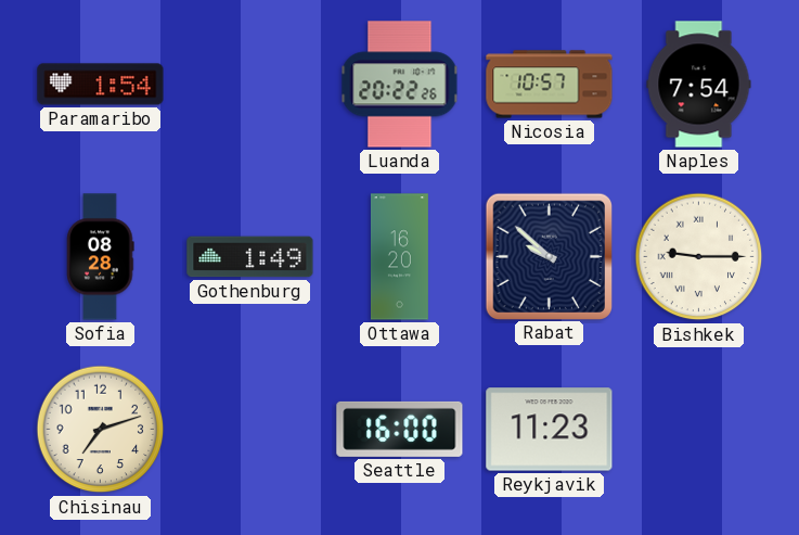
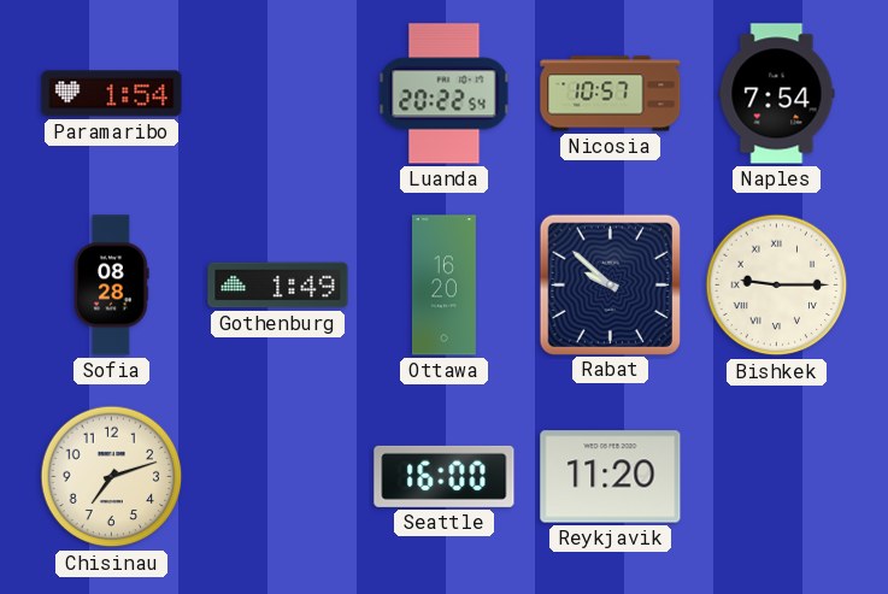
Luanda: 20:22:26 -> 20:22:54
Reykjavik: 11:23 -> 11:20
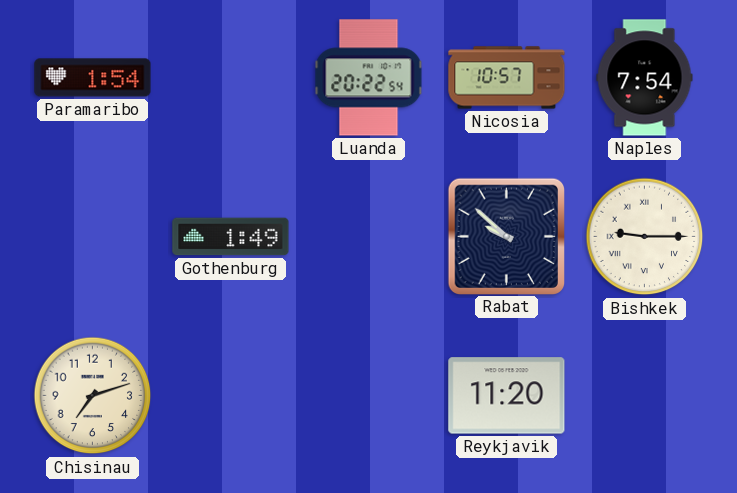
Sofia: 08:28 -> none
Ottawa: 16:20 -> none
Seattle: 16:00 -> none
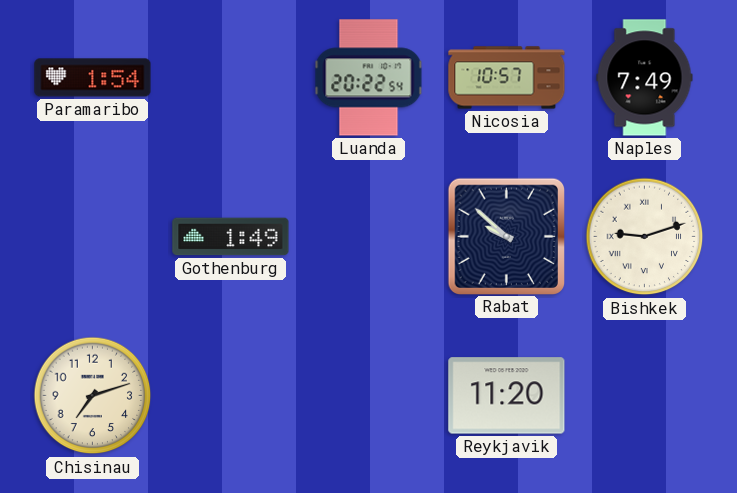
Naples: 7:54 -> 7:49
Bishkek: 9:15 -> 9:12
